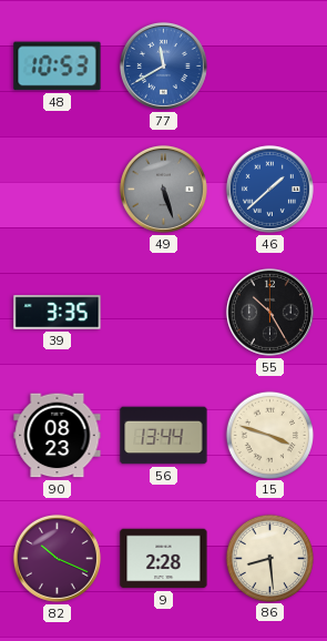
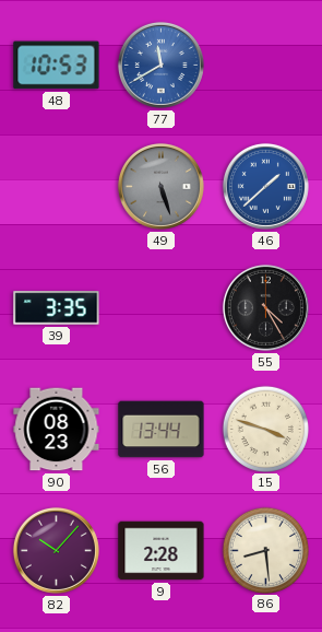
55: 10:25 -> 4:25
82: 10:19 -> 10:07
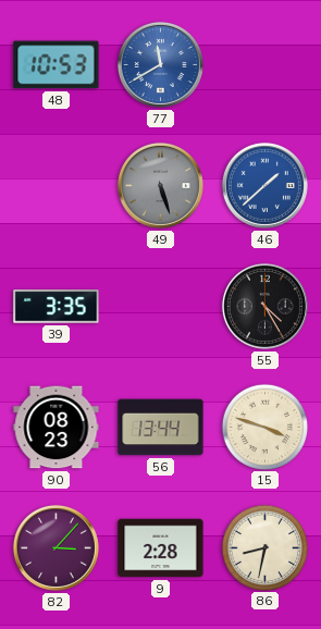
82: 10:07 -> 3:07
86: 8:29 -> 8:32
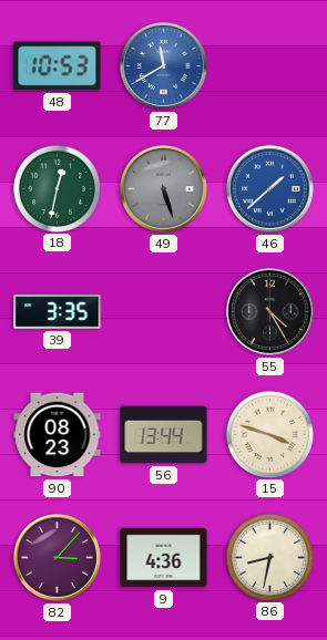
18: none -> 12:32
9: 2:28 -> 4:36
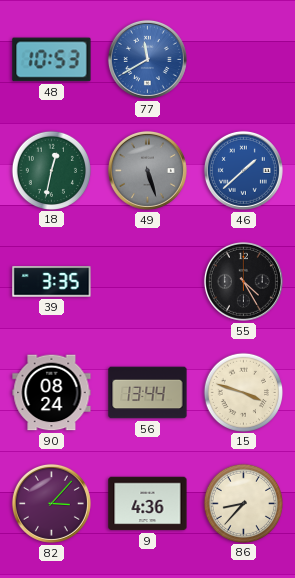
90: 08:23 -> 08:24
86: 8:32 -> 8:37
